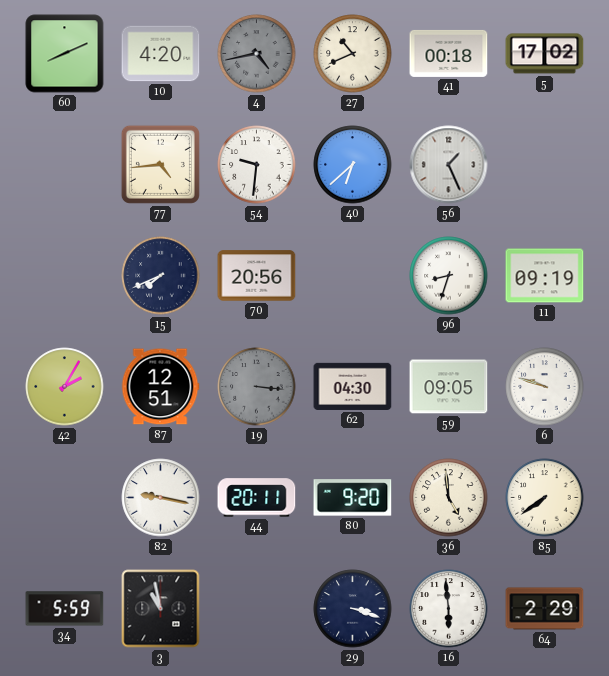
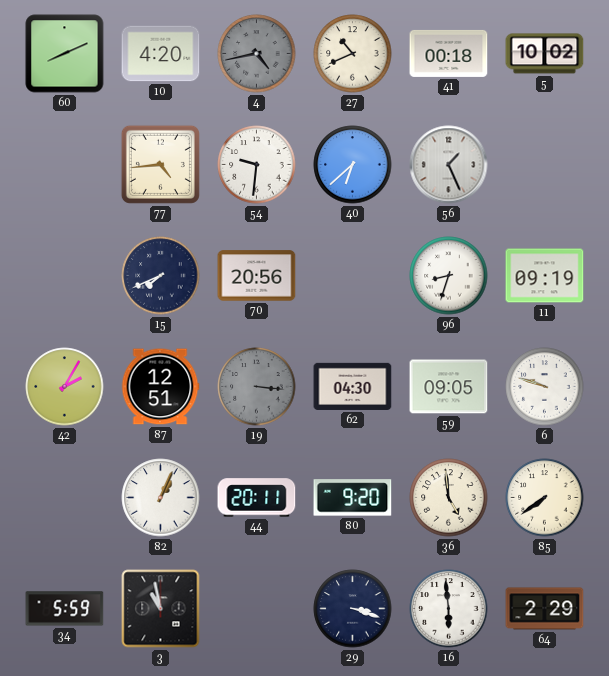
5: 17:02 -> 10:02
82: 9:17 -> 1:04
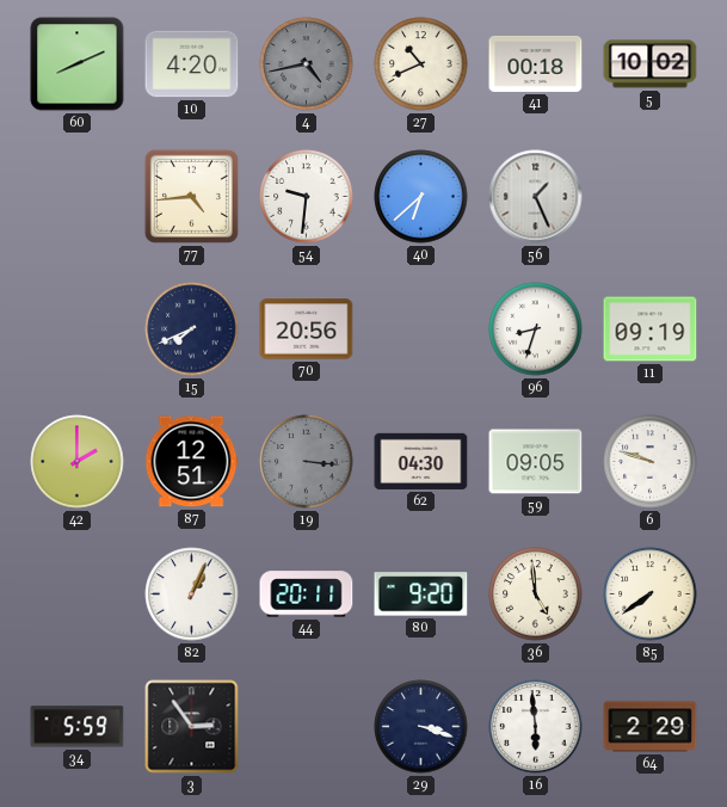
42: 2:05 -> 2:00
3: 10:58 -> 2:54
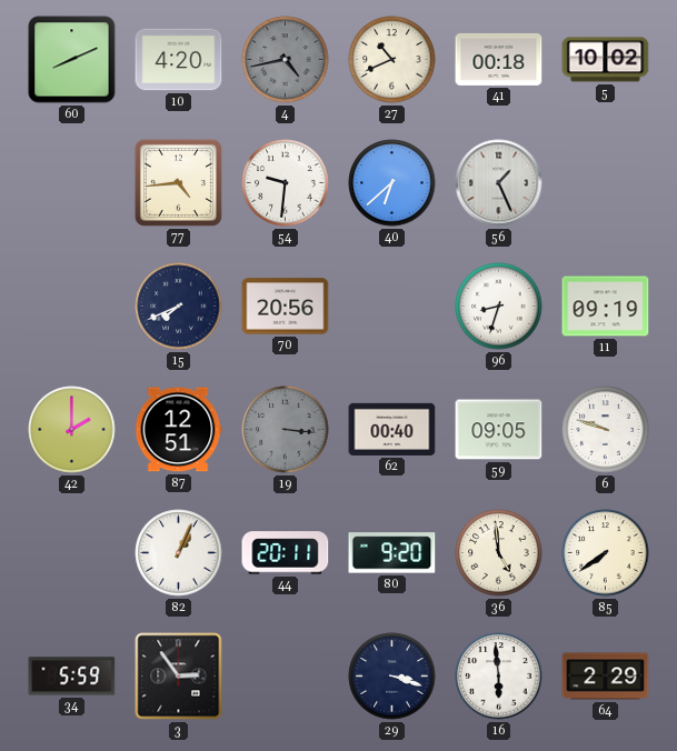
62: 04:30 -> 00:40
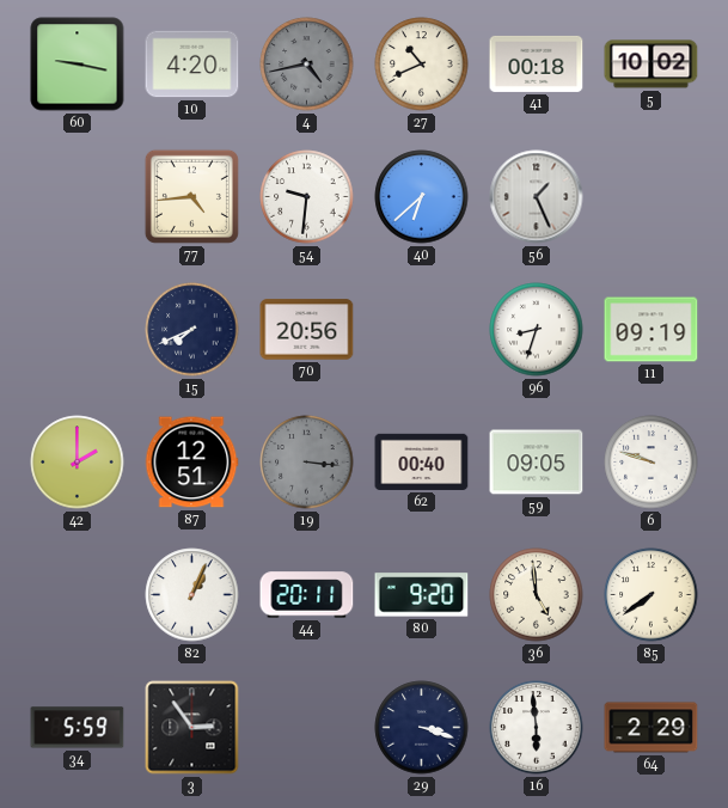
60: 8:11 -> 9:17
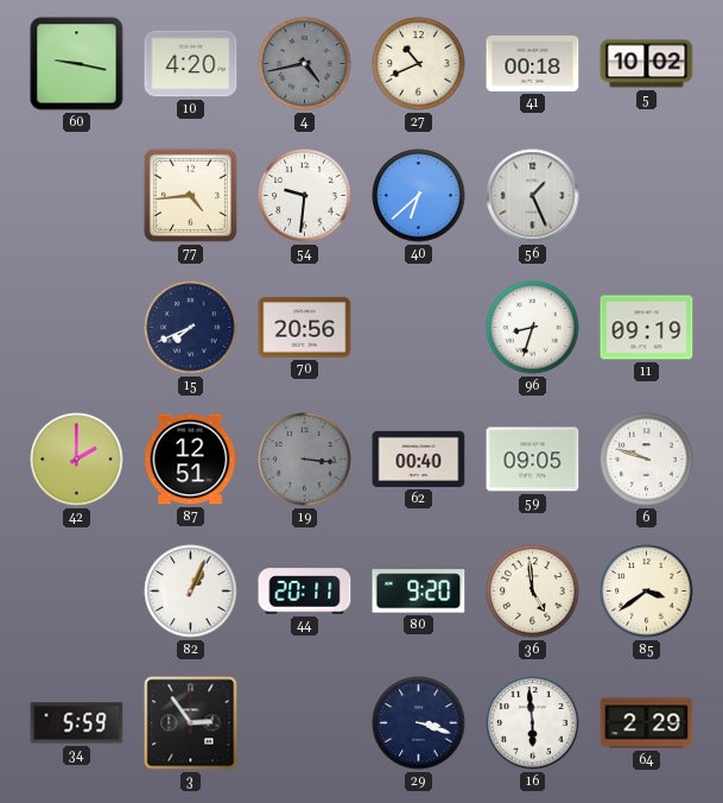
85: 7:39 -> 3:39
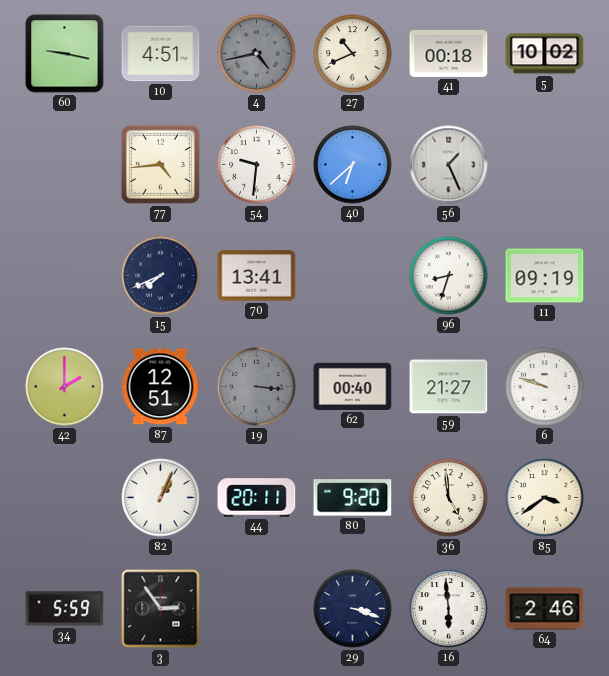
10: 4:20 -> 4:51
70: 20:56 -> 13:41
59: 09:05 -> 21:27
64: 2:29 -> 2:46
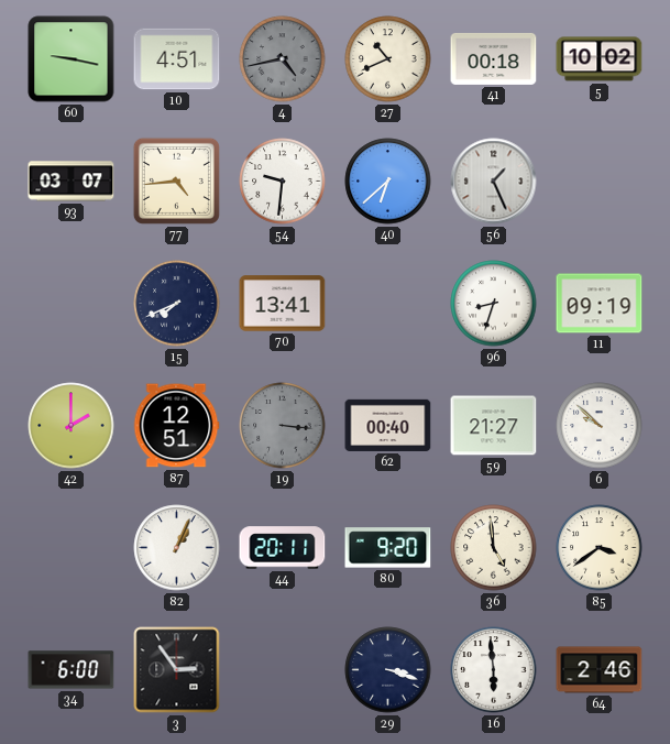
93: none -> 03:07
6: 9:48 -> 9:52
34: 5:59 -> 6:00
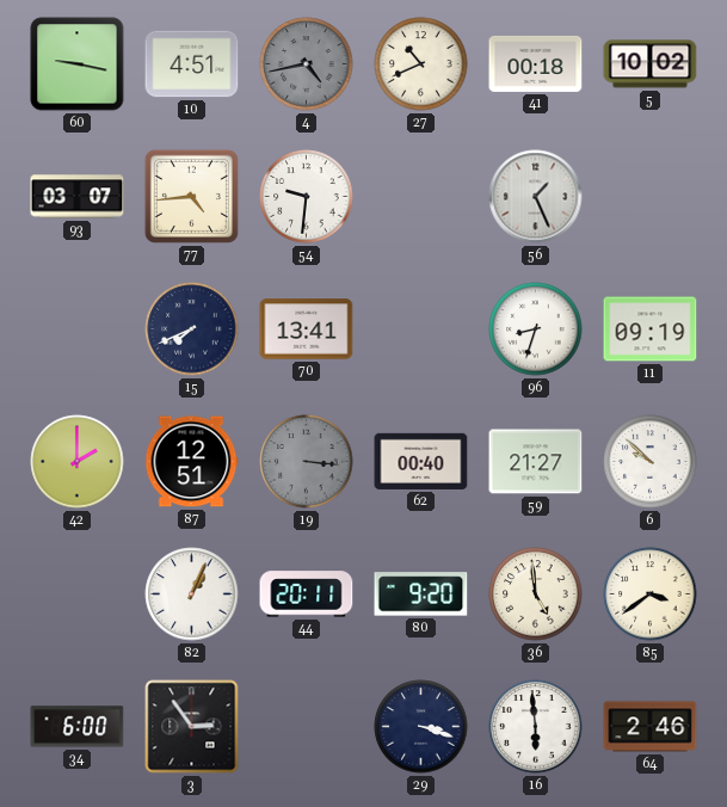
40: 6:38 -> none
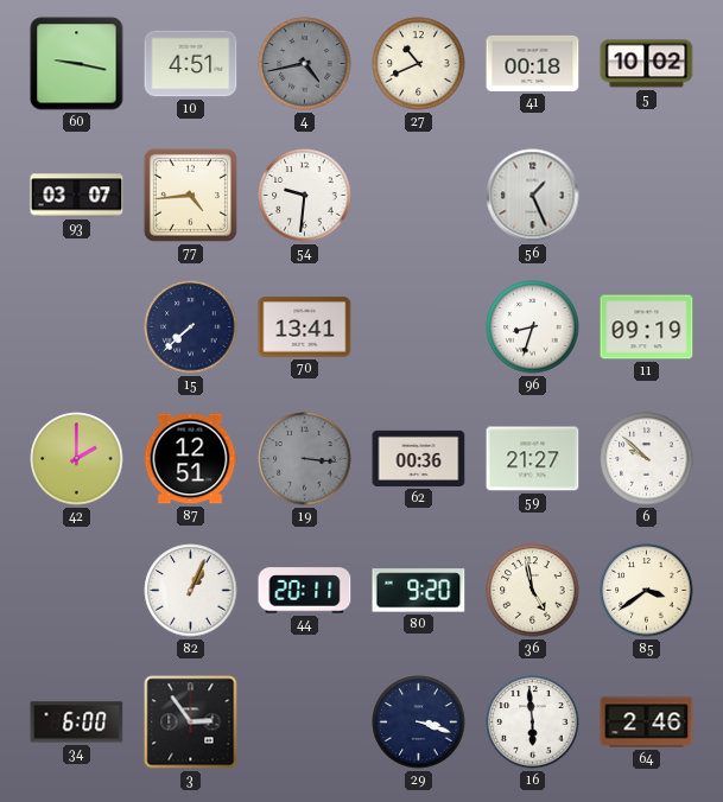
15: 7:41 -> 7:38
62: 00:40 -> 00:36
36: 4:59 -> 4:58
